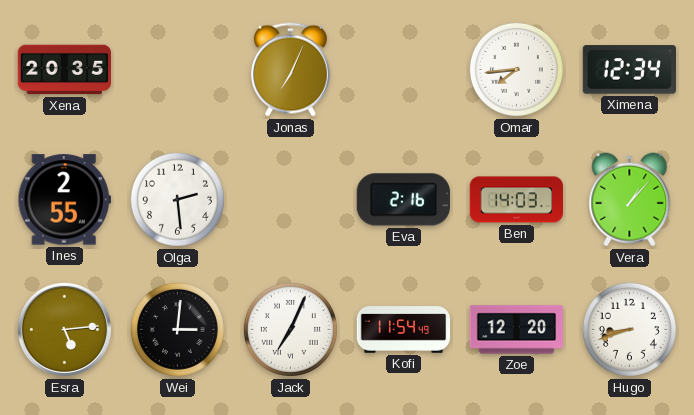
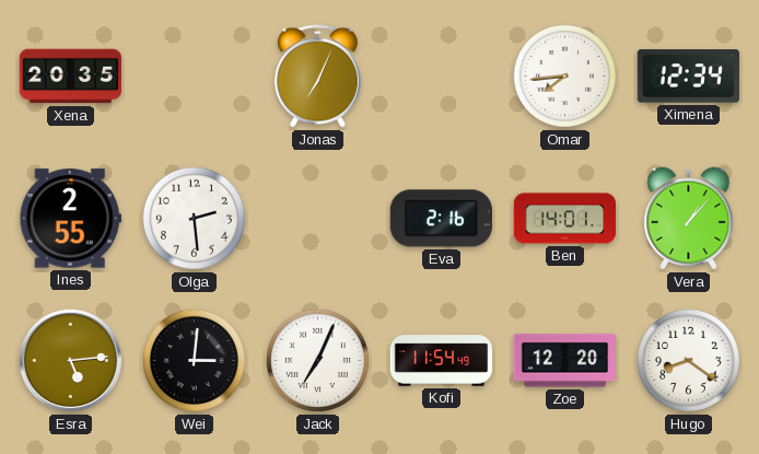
Ben: 14:03 -> 14:01
Hugo: 8:42 -> 8:21
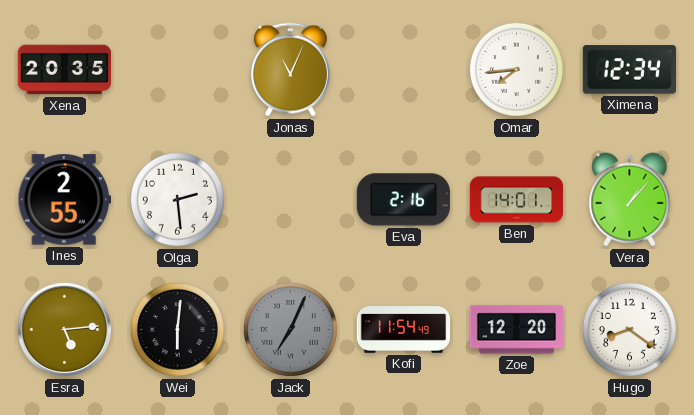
Jonas: 7:04 -> 11:04
Wei: 3:01 -> 6:01
Jack dial: white -> grey
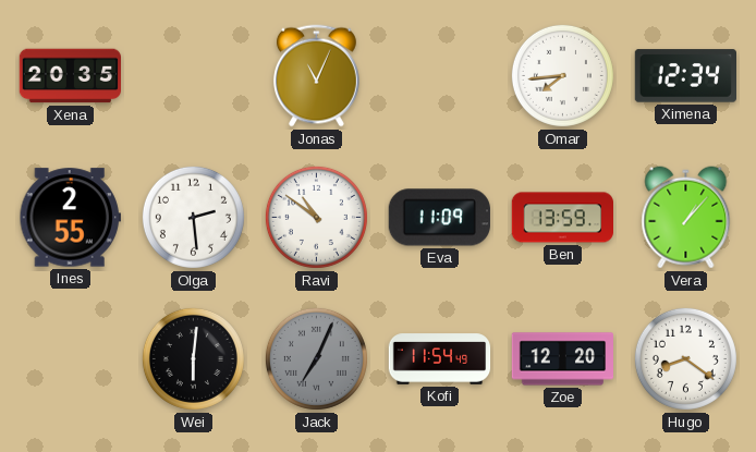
Ravi: none -> 10:51
Eva: 2:16 -> 11:09
Ben: 14:01 -> 13:59
Esra: 5:14 -> none
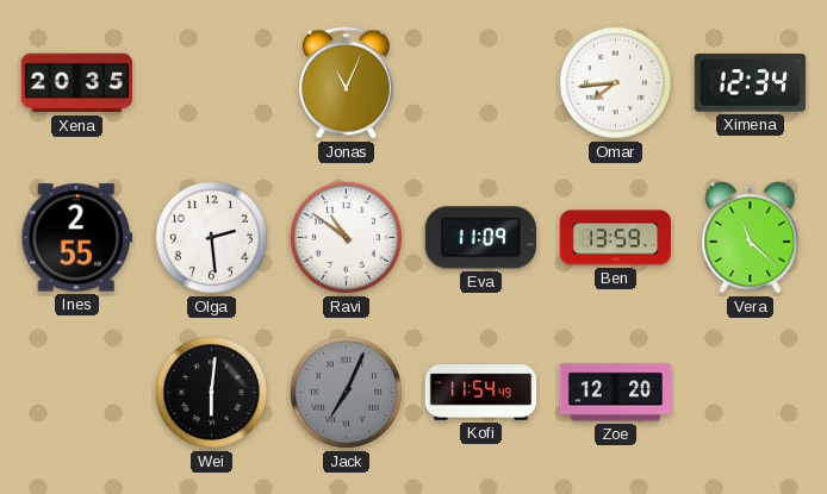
Vera: 1:07 -> 11:22
Hugo: 8:21 -> none
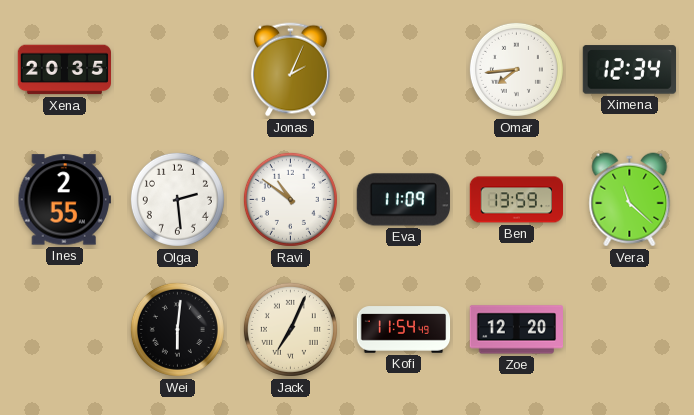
Jonas: 11:04 -> 2:04
Jack dial: grey -> cream
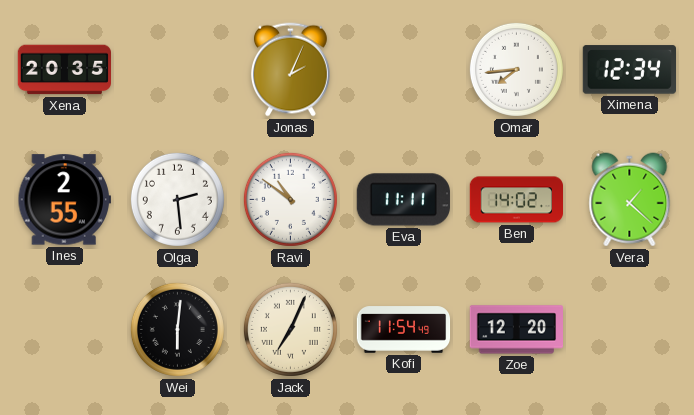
Eva: 11:09 -> 11:11
Ben: 13:59 -> 14:02
Vera: 11:22 -> 1:22
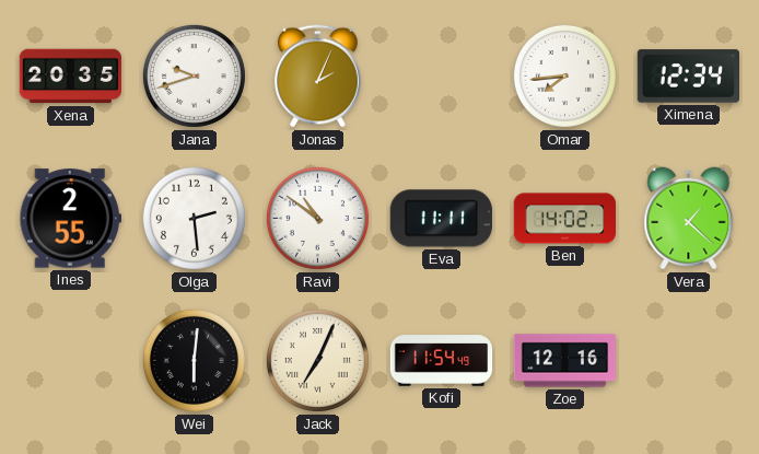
Jana: none -> 9:42
Zoe: 12:20 -> 12:16
